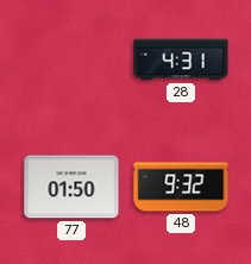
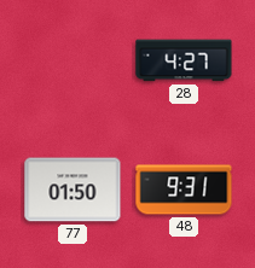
28: 4:31 -> 4:27
48: 9:32 -> 9:31
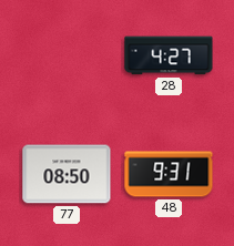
77: 01:50 -> 08:50
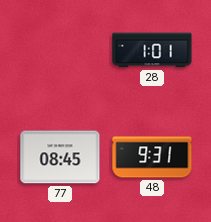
28: 4:27 -> 1:01
77: 08:50 -> 08:45
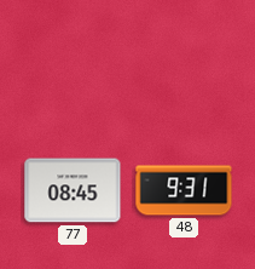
28: 1:01 -> none
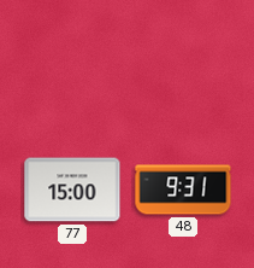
77: 08:45 -> 15:00
